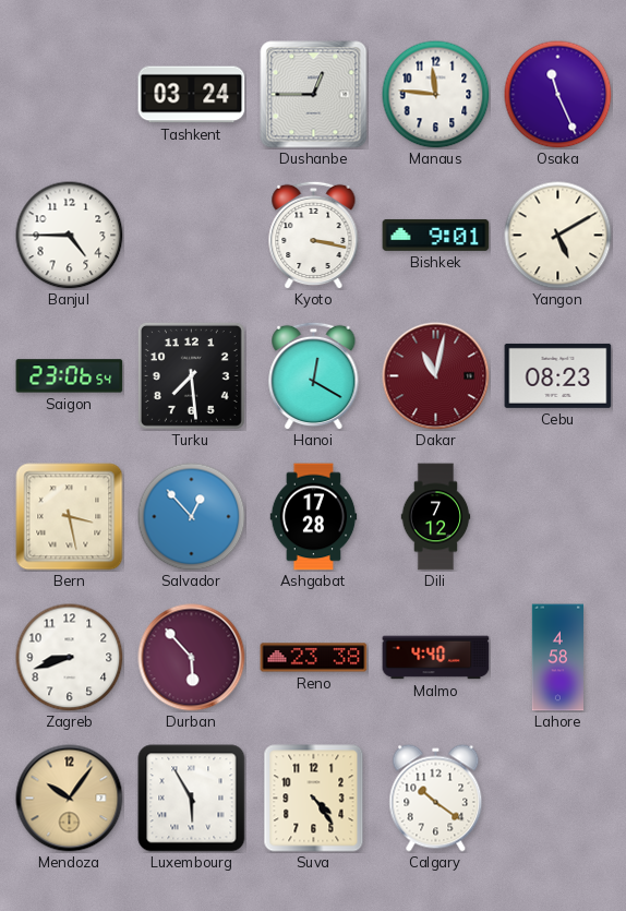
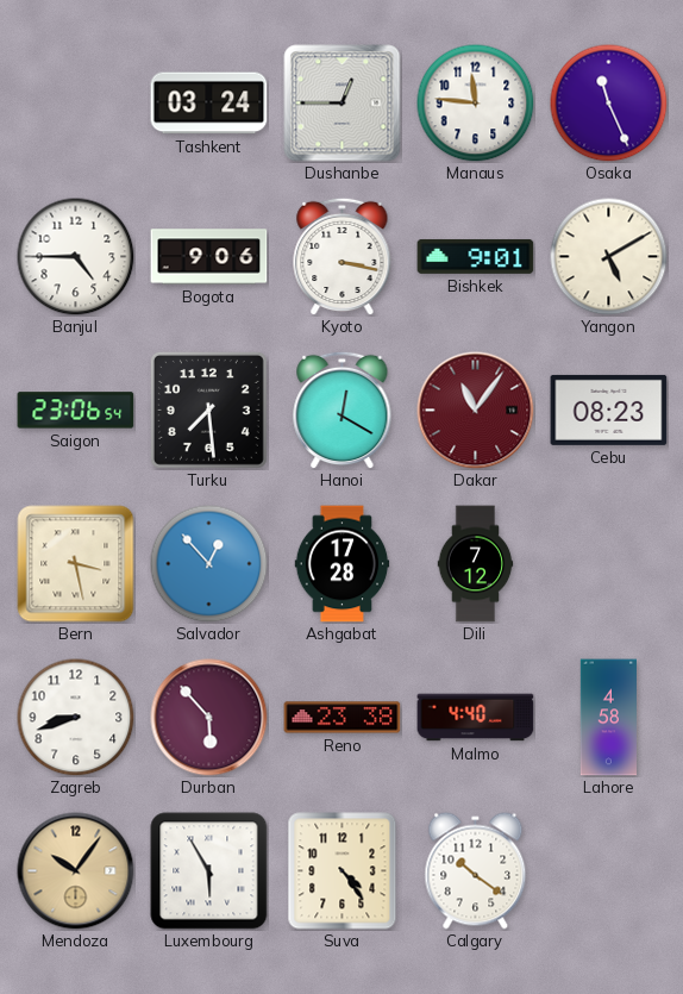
Bogota: none -> 9:06
Dakar: 11:02 -> 11:06
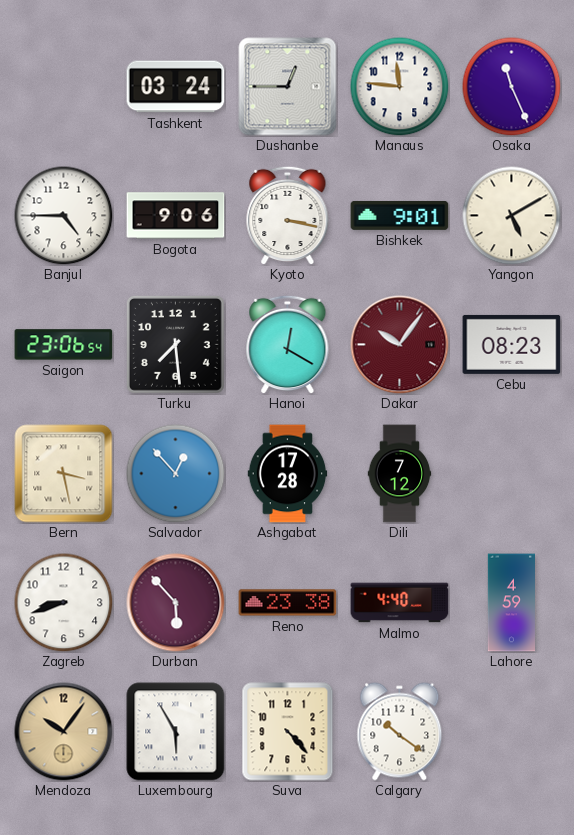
Dakar: 11:06 -> 10:06
Lahore: 4:58 -> 4:59
Suva: 4:24 -> 4:23
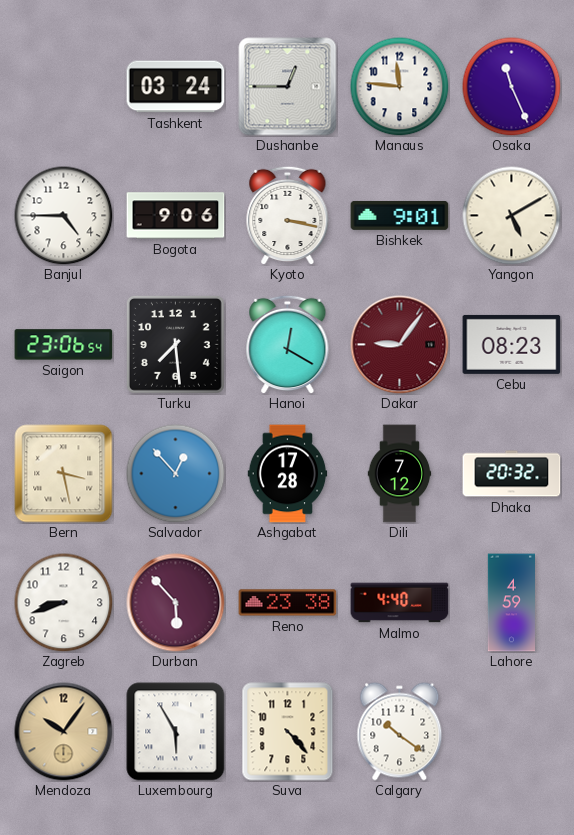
Dakar: 10:06 -> 9:06
Dhaka: none -> 20:32
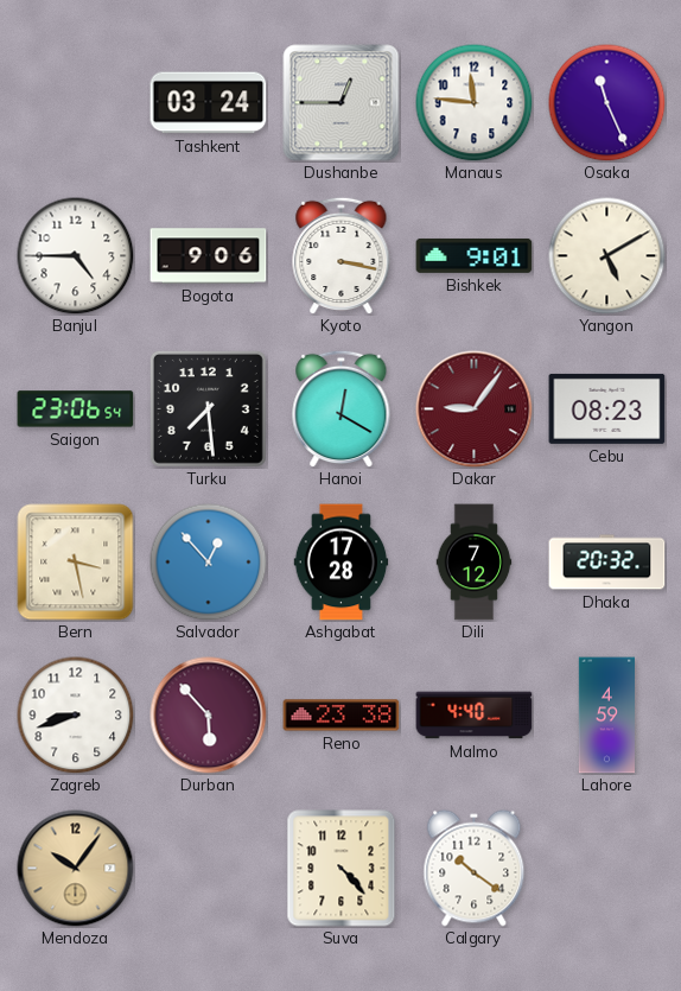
Luxembourg: 5:55 -> none
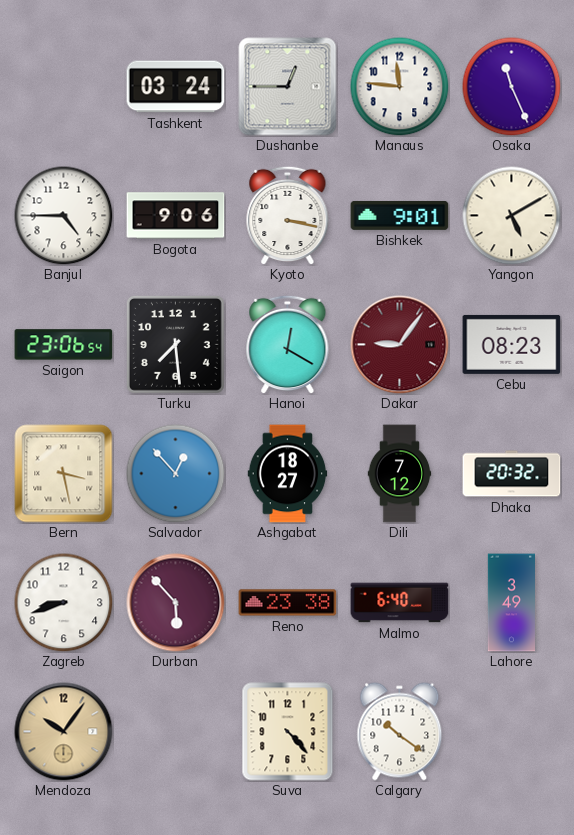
Ashgabat: 17:28 -> 18:27
Malmo: 4:40 -> 6:40
Lahore: 4:59 -> 3:49
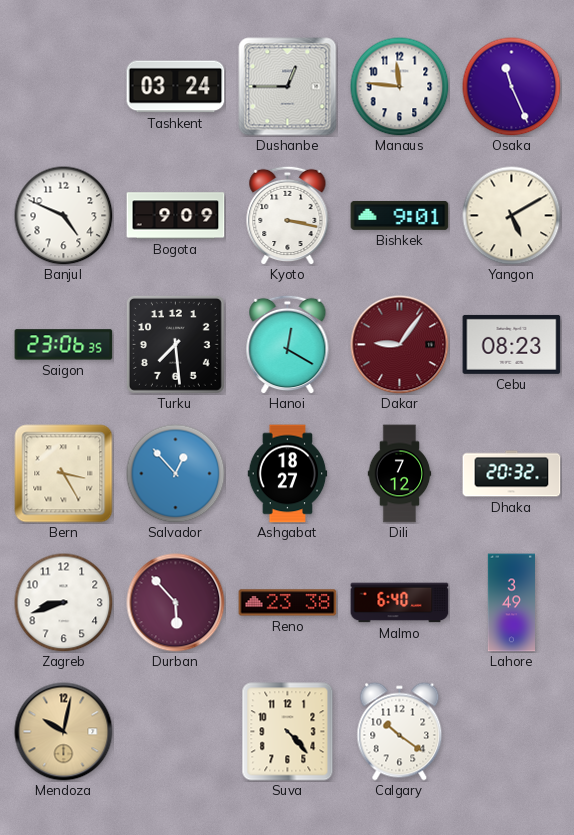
Banjul: 4:45 -> 4:49
Bogota: 9:06 -> 9:09
Saigon: 23:06:54 -> 23:06:35
Bern: 3:28 -> 3:25
Mendoza: 10:06 -> 10:02
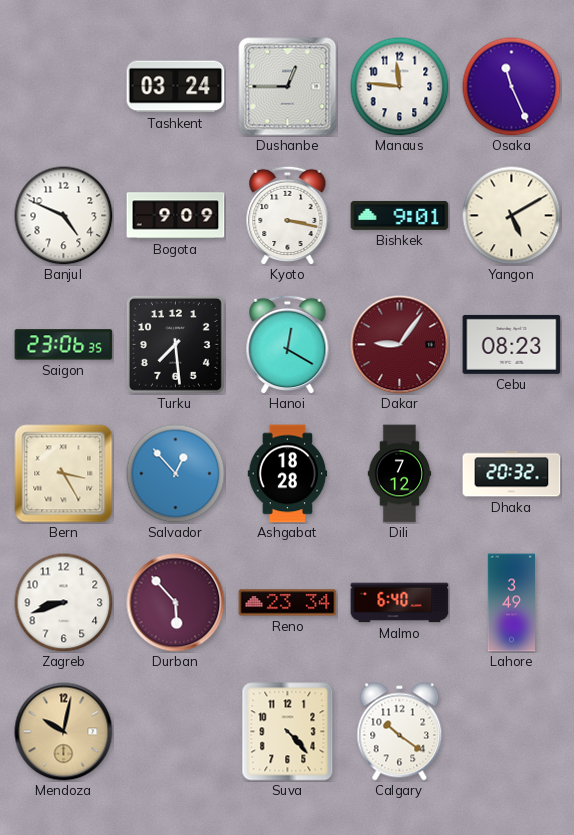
Ashgabat: 18:27 -> 18:28
Reno: 23:38 -> 23:34
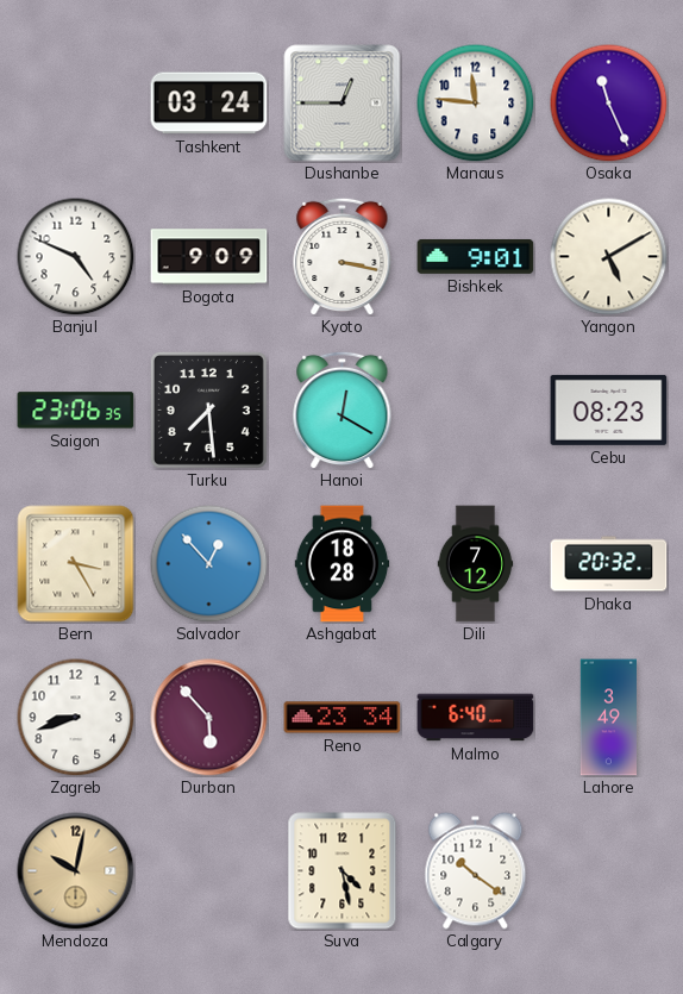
Dakar: 9:06 -> none
Suva: 4:23 -> 4:28
